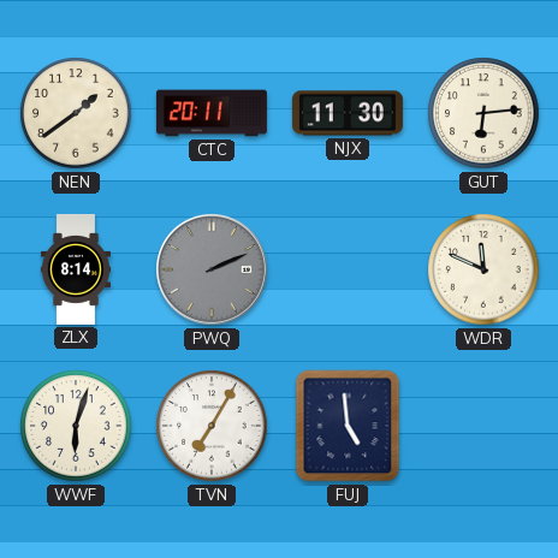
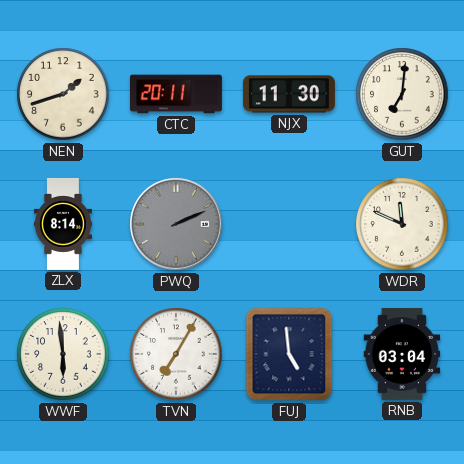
NEN: 1:39 -> 1:42
GUT: 6:14 -> 7:01
WWF: 6:03 -> 5:59
RNB: none -> 03:04
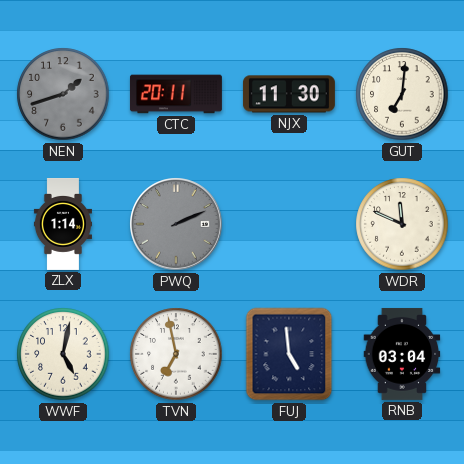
NEN dial: cream -> grey
ZLX: 8:14 -> 1:14
WWF: 5:59 -> 5:02
TVN: 7:05 -> 6:58
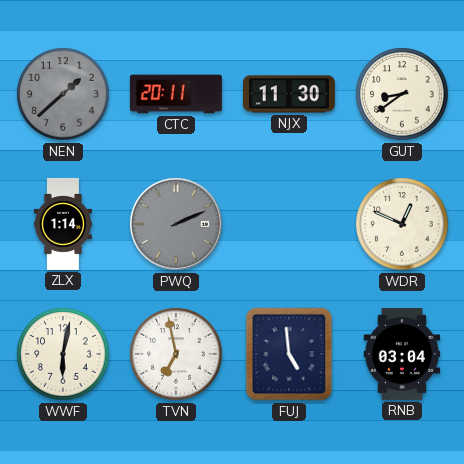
NEN: 1:42 -> 1:38
GUT: 7:01 -> 8:39
WDR: 11:49 -> 12:49
WWF: 5:02 -> 6:02
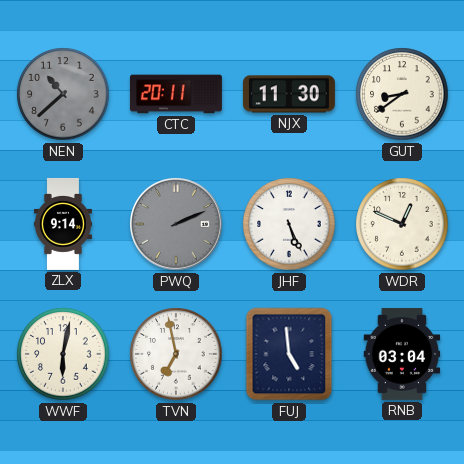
NEN: 1:38 -> 10:38
ZLX: 1:14 -> 9:14
JHF: none -> 5:26
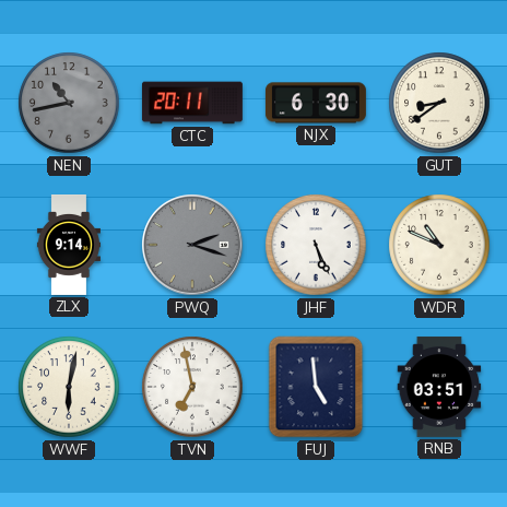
NEN: 10:38 -> 10:43
NJX: 11:30 -> 6:30
PWQ: 2:11 -> 2:18
WDR: 12:49 -> 10:49
RNB: 03:04 -> 03:51
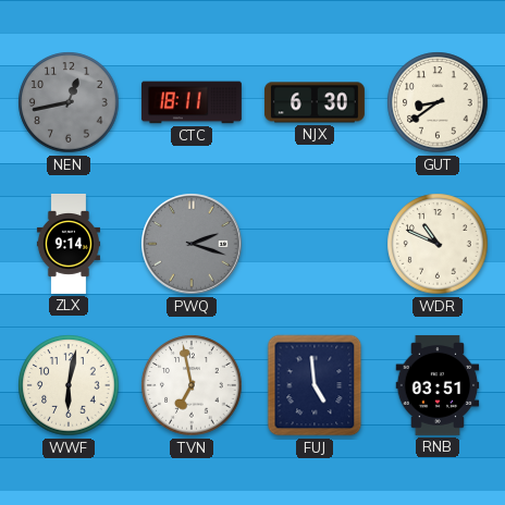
NEN: 10:43 -> 12:43
CTC: 20:11 -> 18:11
JHF: 5:26 -> none
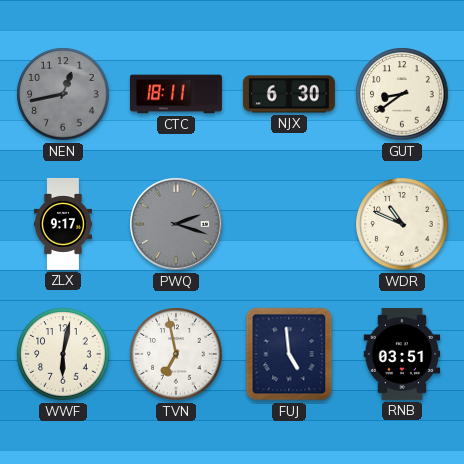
ZLX: 9:14 -> 9:17
